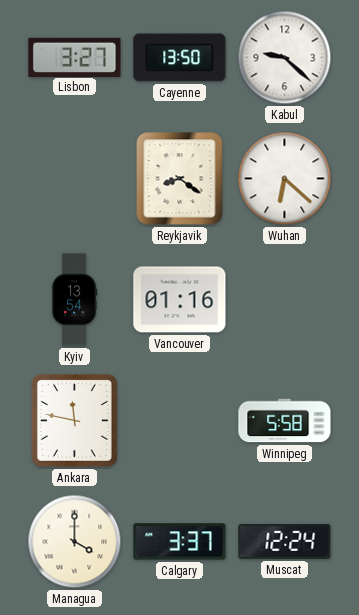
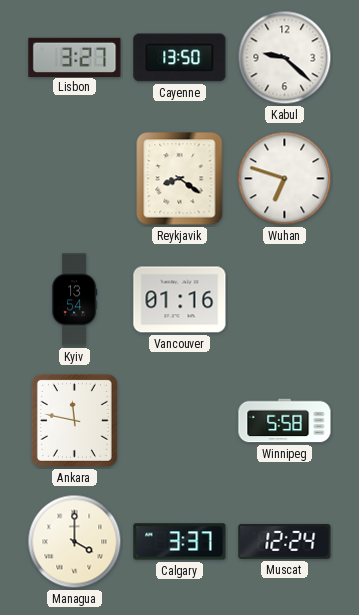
Wuhan: 6:22 -> 6:48
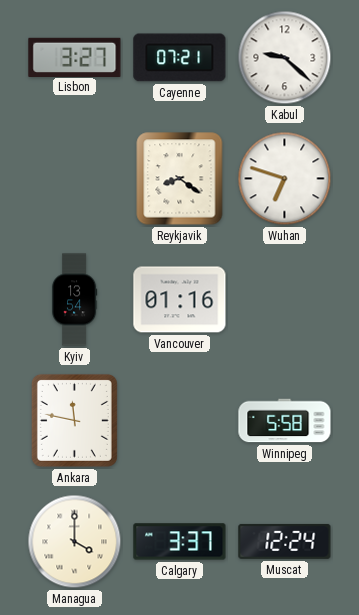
Cayenne: 13:50 -> 07:21
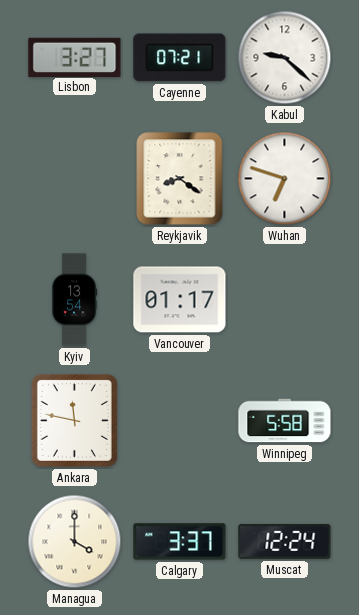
Vancouver: 01:16 -> 01:17
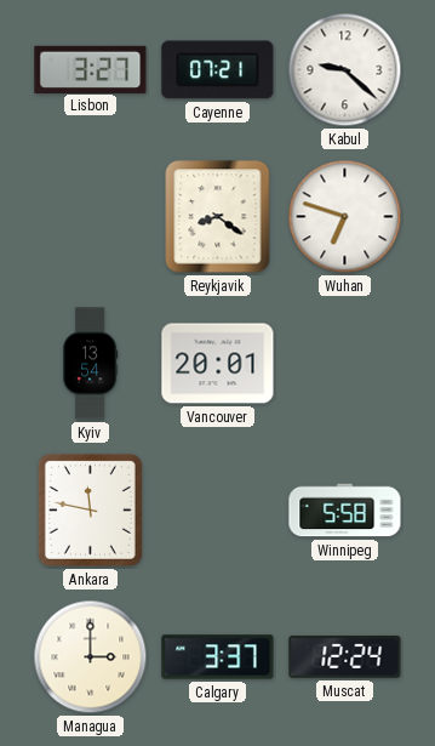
Vancouver: 01:17 -> 20:01
Managua: 4:00 -> 3:00
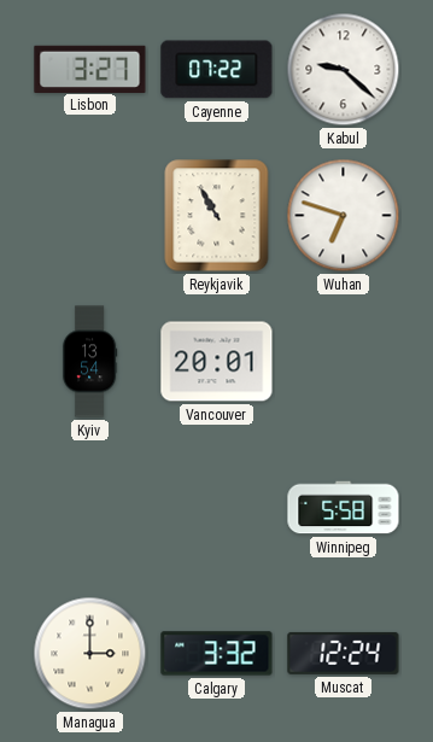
Cayenne: 07:21 -> 07:22
Reykjavik: 8:21 -> 10:55
Ankara: 11:47 -> none
Calgary: 3:37 -> 3:32
